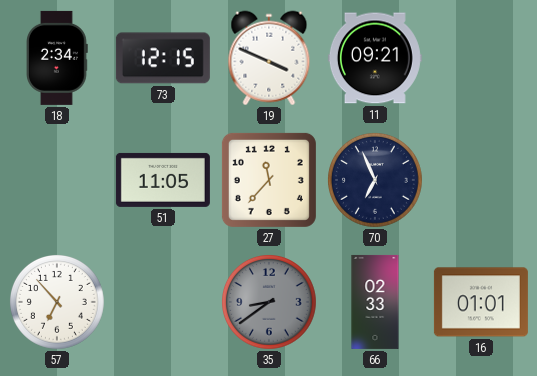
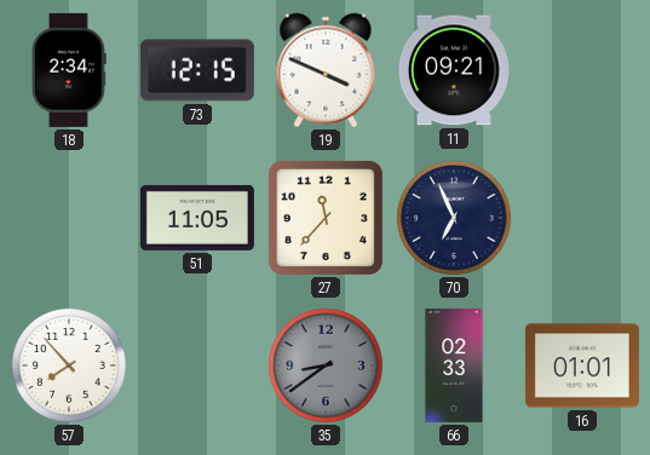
57: 6:53 -> 7:53
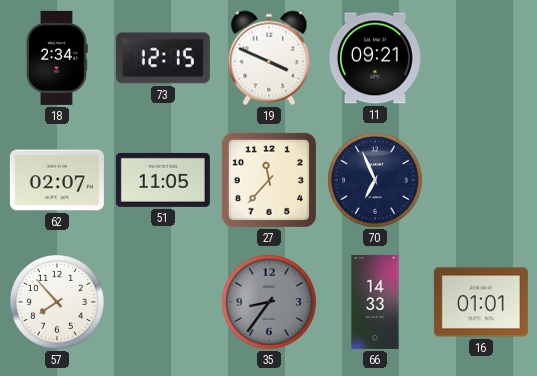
62: none -> 02:07
35: 8:39 -> 8:36
66: 02:33 -> 14:33
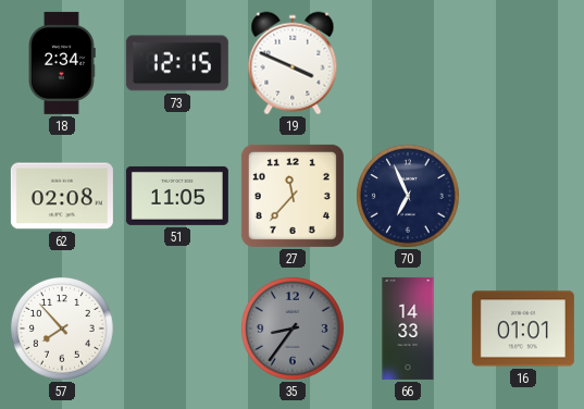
11: 09:21 -> none
62: 02:07 -> 02:08
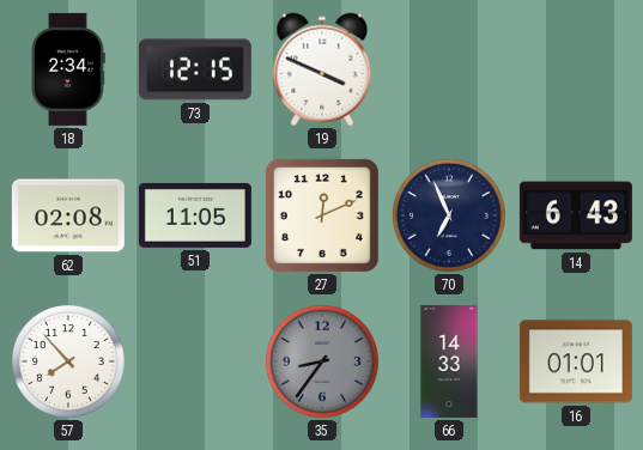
27: 11:37 -> 12:11
14: none -> 6:43
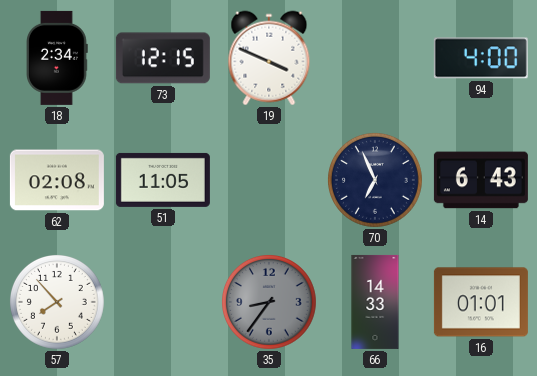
94: none -> 4:00
27: 12:11 -> none
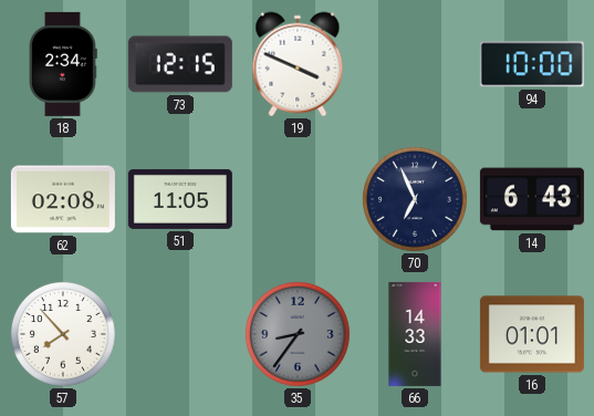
94: 4:00 -> 10:00
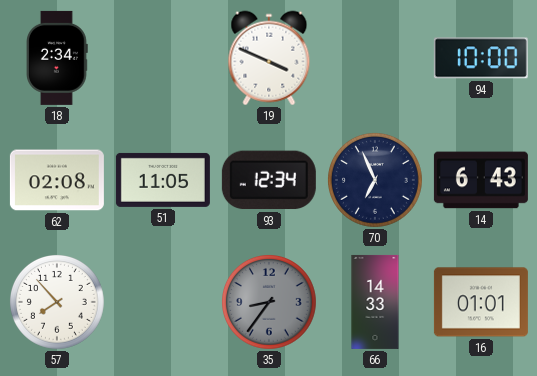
73: 12:15 -> none
93: none -> 12:34
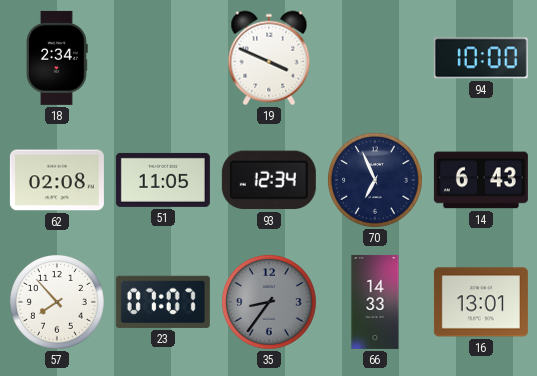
23: none -> 07:07
16: 01:01 -> 13:01
